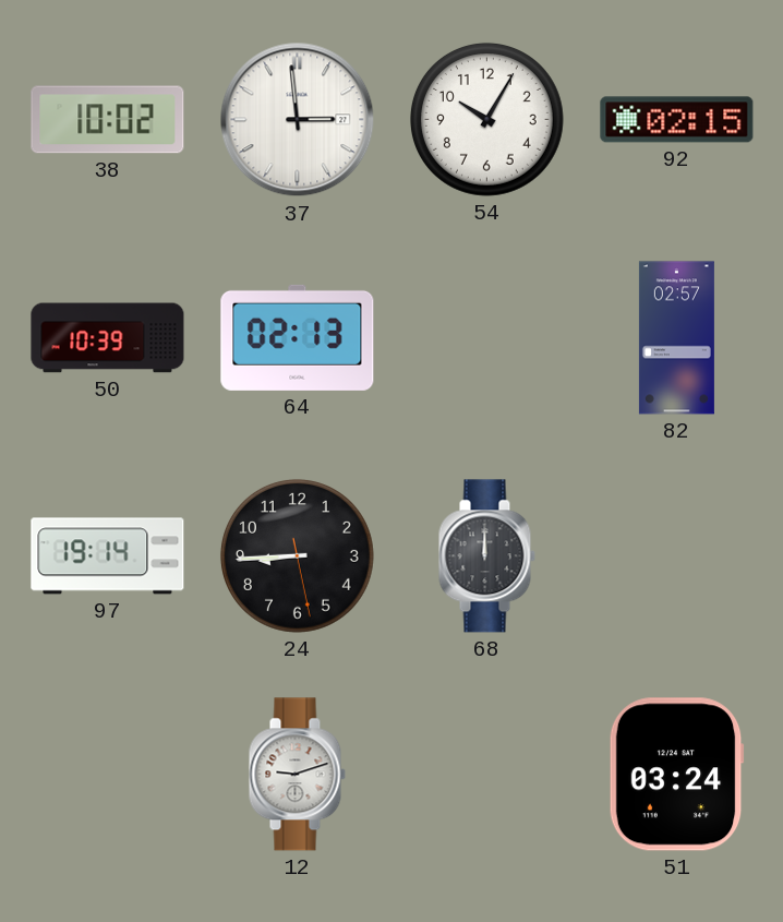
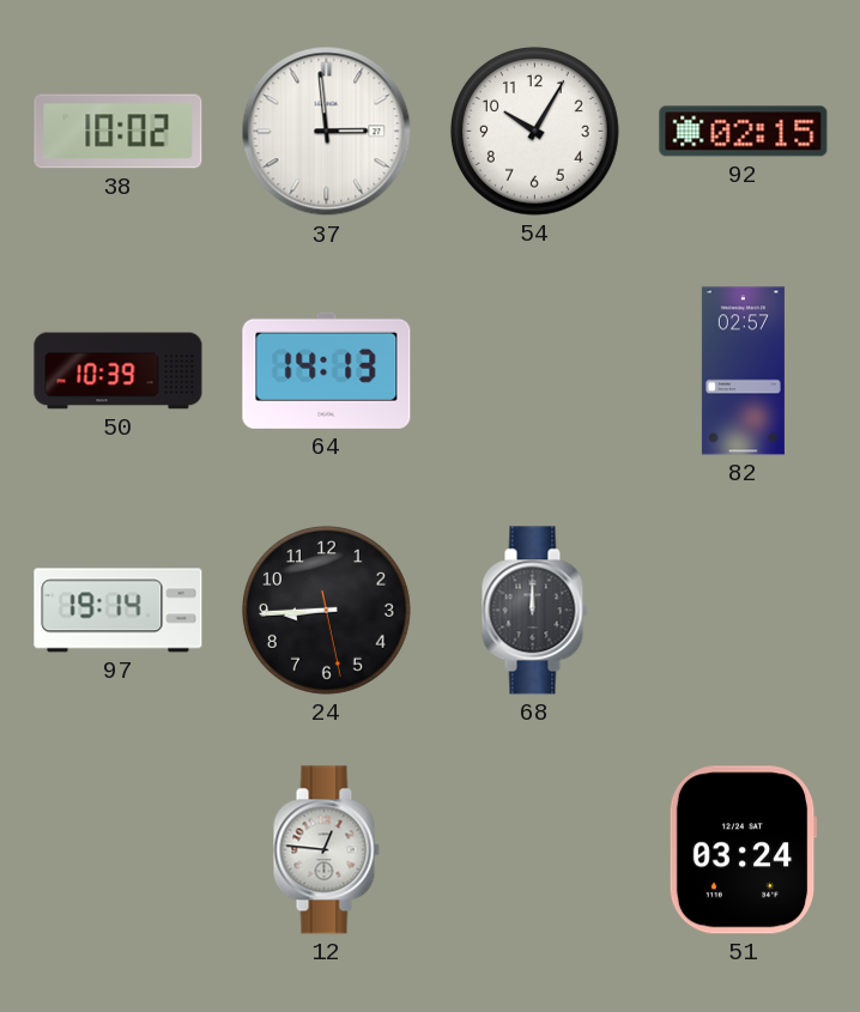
64: 02:13 -> 14:13
12: 9:12 -> 12:46
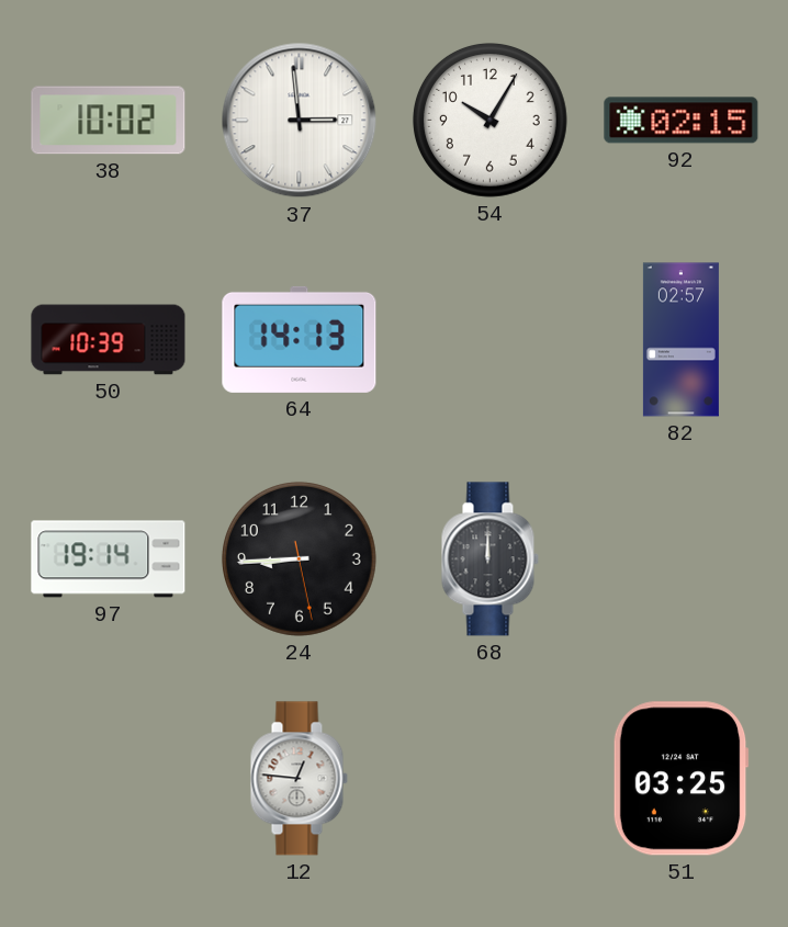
51: 03:24 -> 03:25
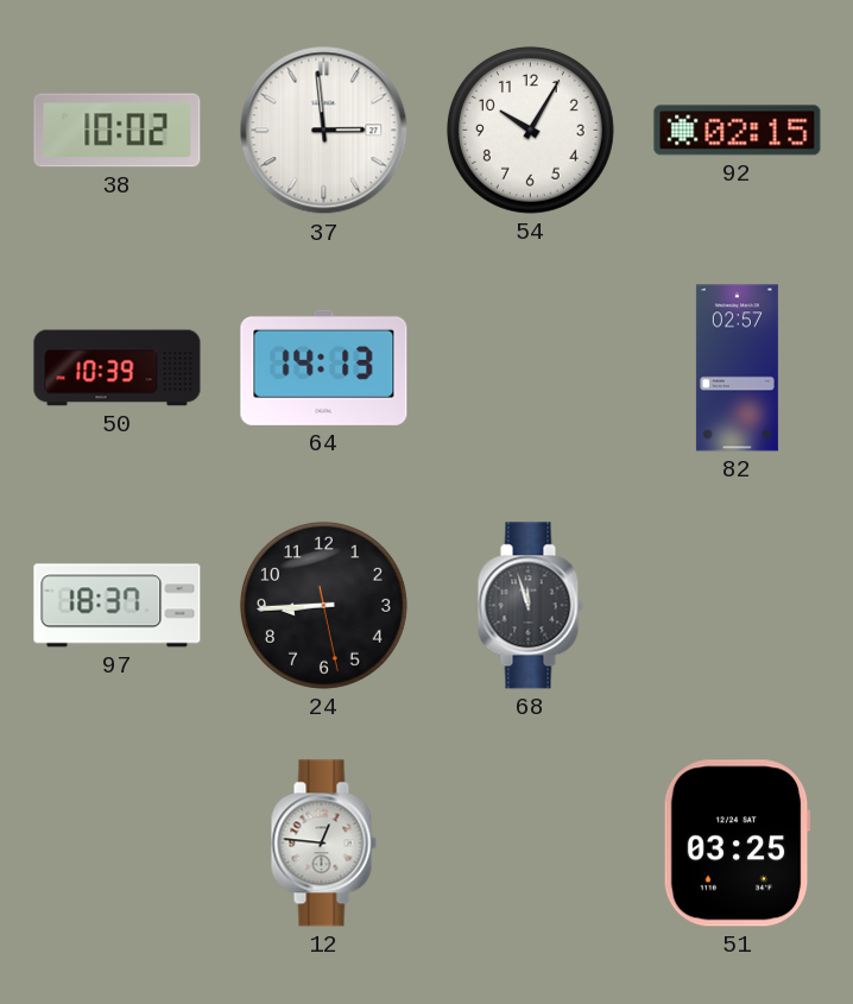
97: 19:14 -> 18:37
68: 12:00 -> 11:57
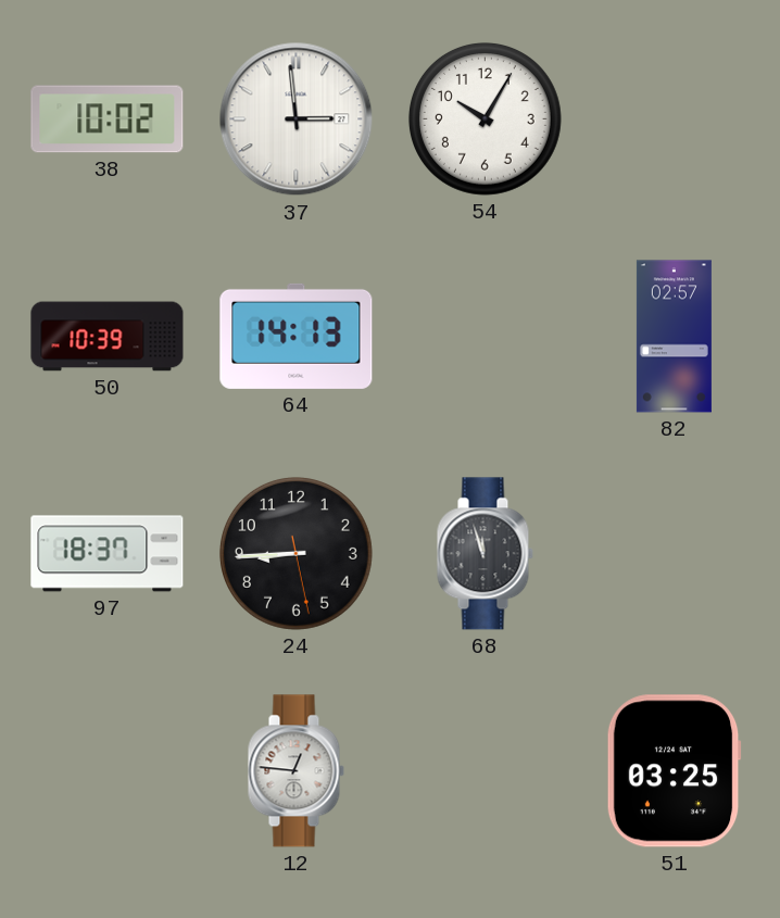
92: 02:15 -> none
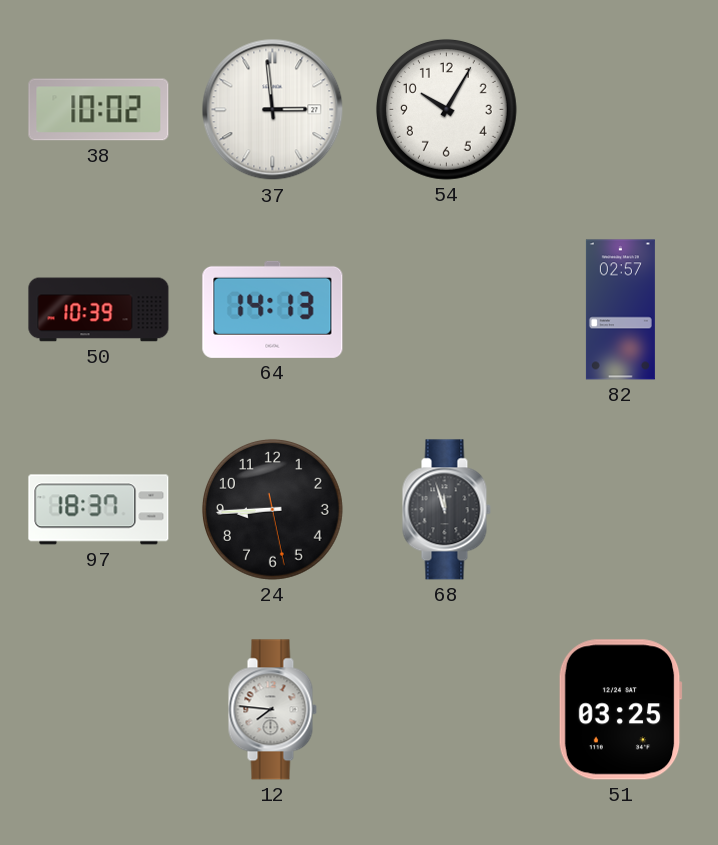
12: 12:46 -> 7:46
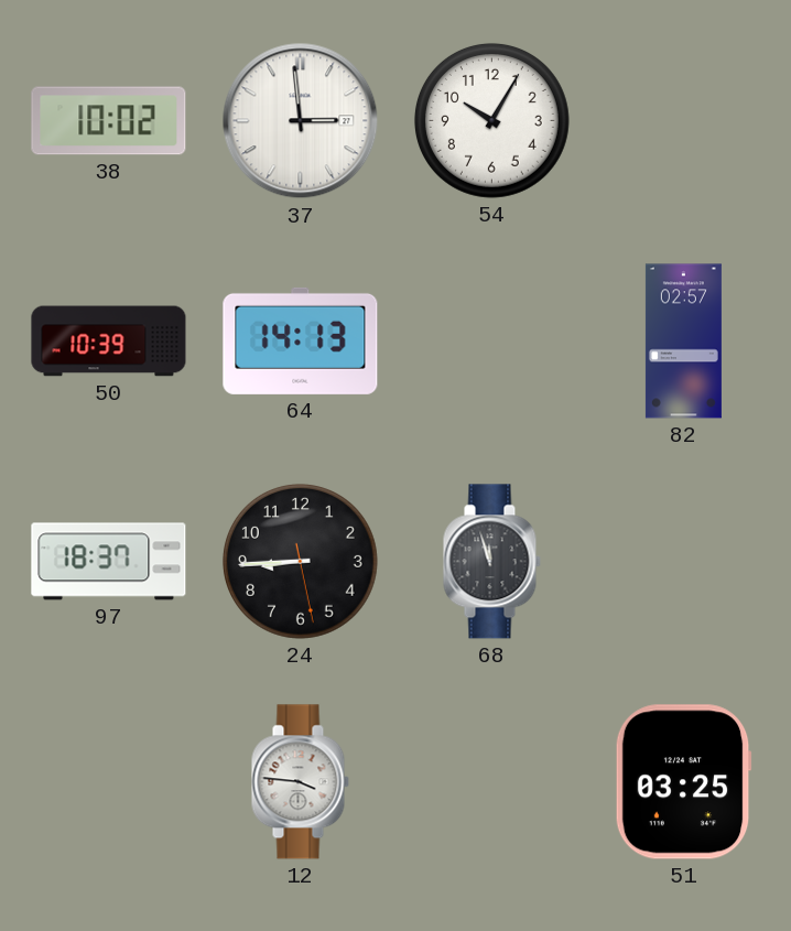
12: 7:46 -> 3:46
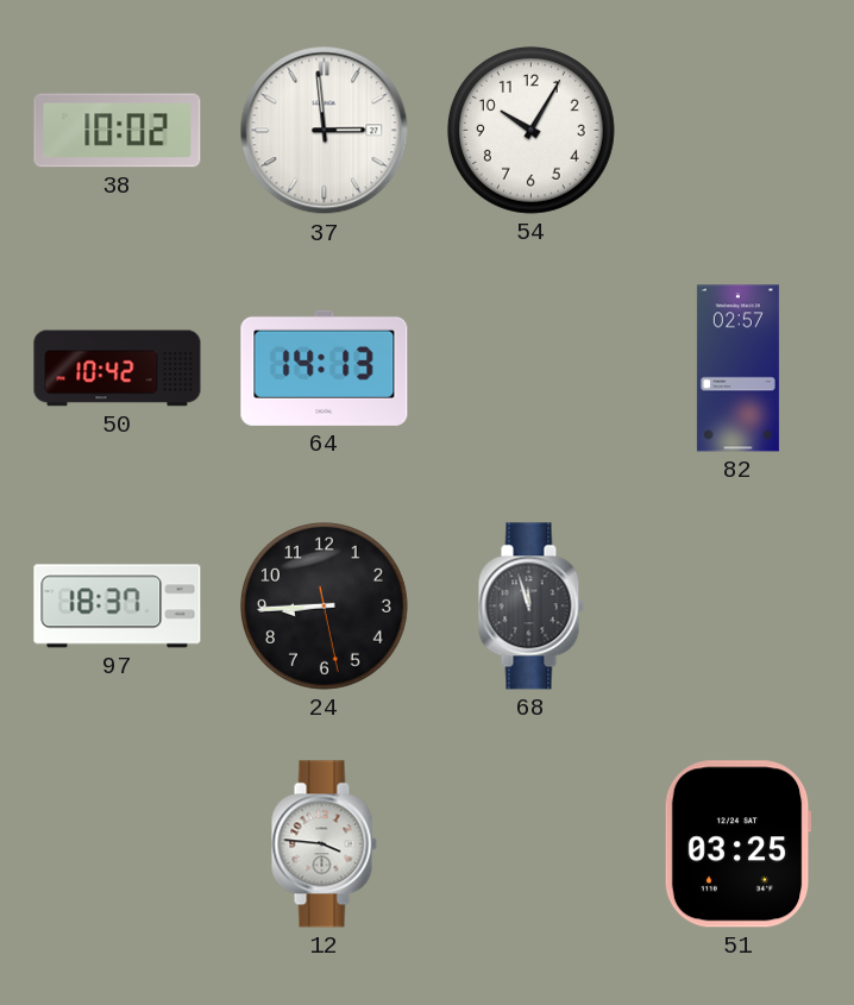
50: 10:39 -> 10:42
